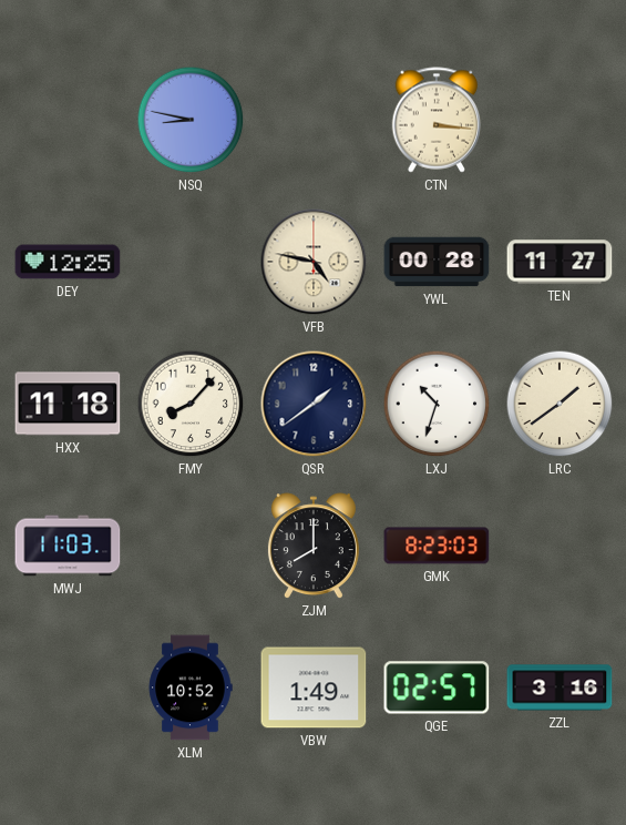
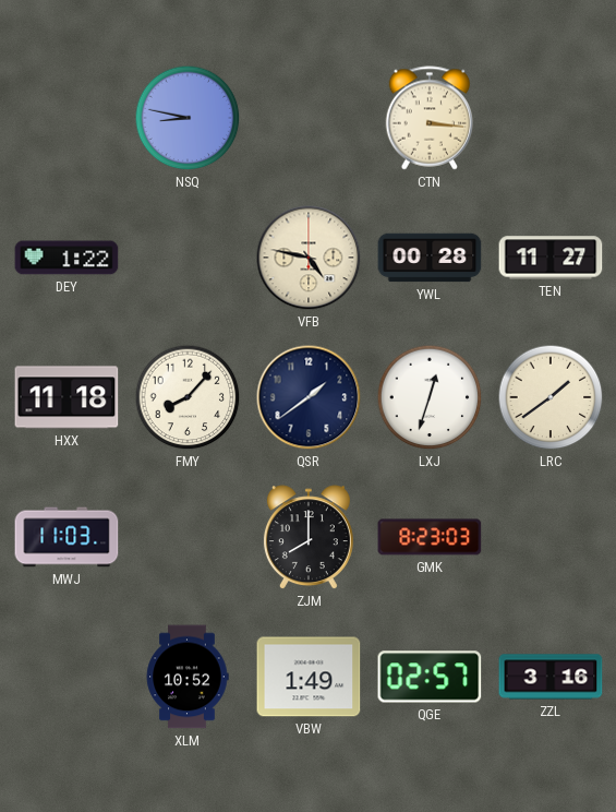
DEY: 12:25 -> 1:22
LXJ: 10:33 -> 12:33
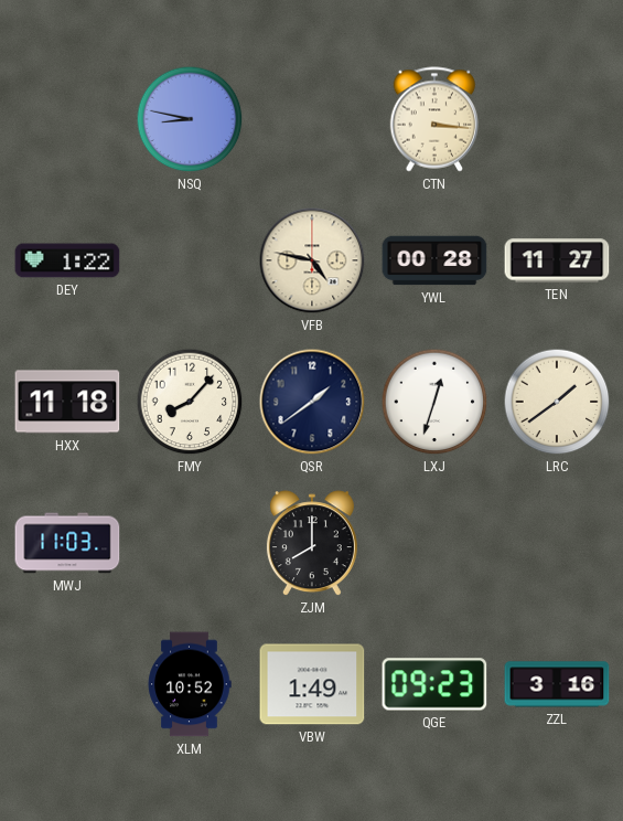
GMK: 8:23 -> none
QGE: 02:57 -> 09:23
